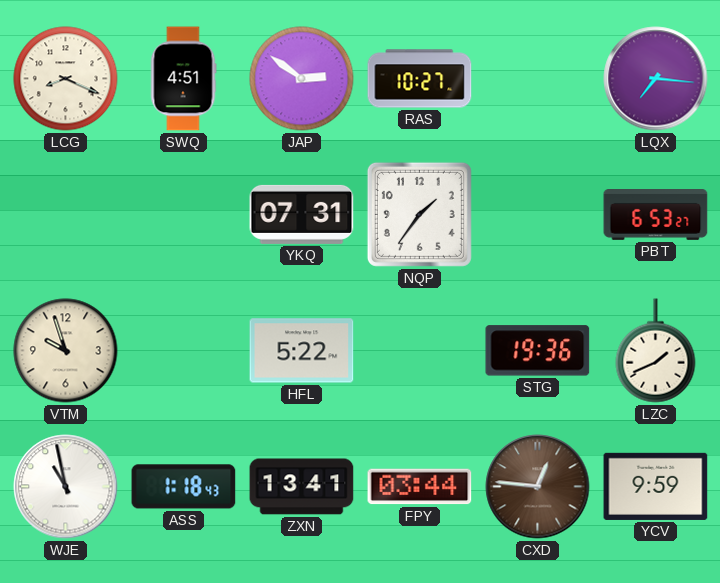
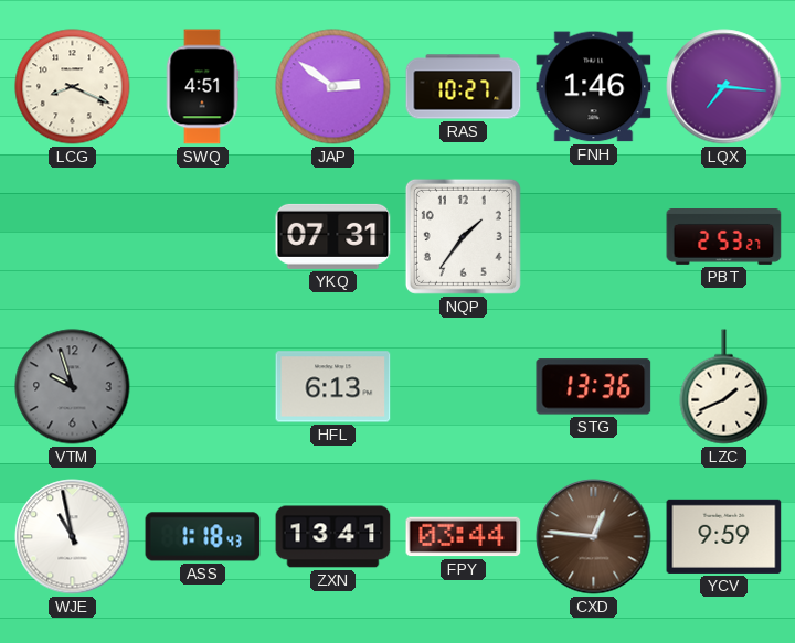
FNH: none -> 1:46
PBT: 6:53 -> 2:53
VTM dial: cream -> grey
HFL: 5:22 -> 6:13
STG: 19:36 -> 13:36
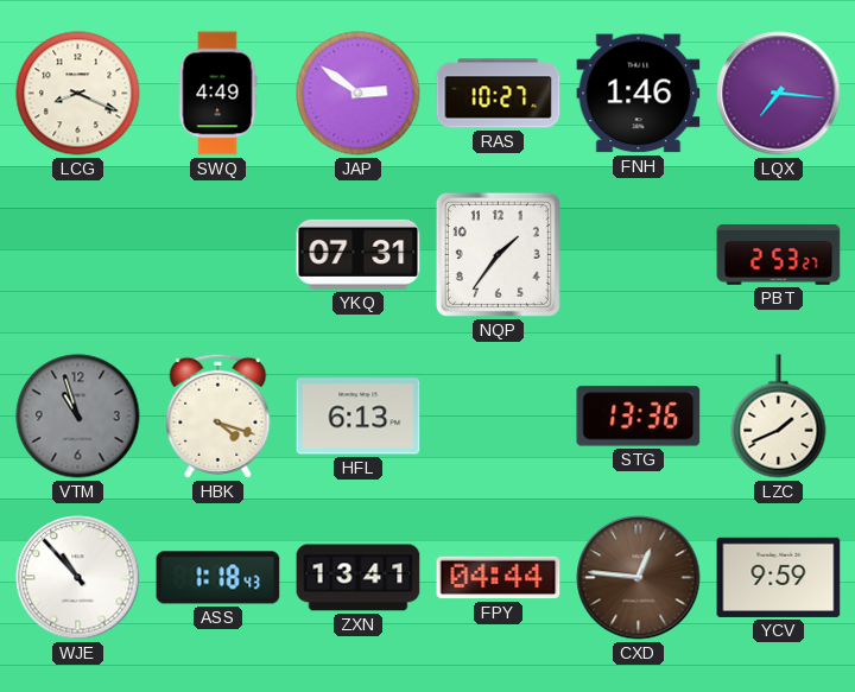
SWQ: 4:51 -> 4:49
VTM: 9:57 -> 10:57
HBK: none -> 4:18
WJE: 10:58 -> 10:53
FPY: 03:44 -> 04:44
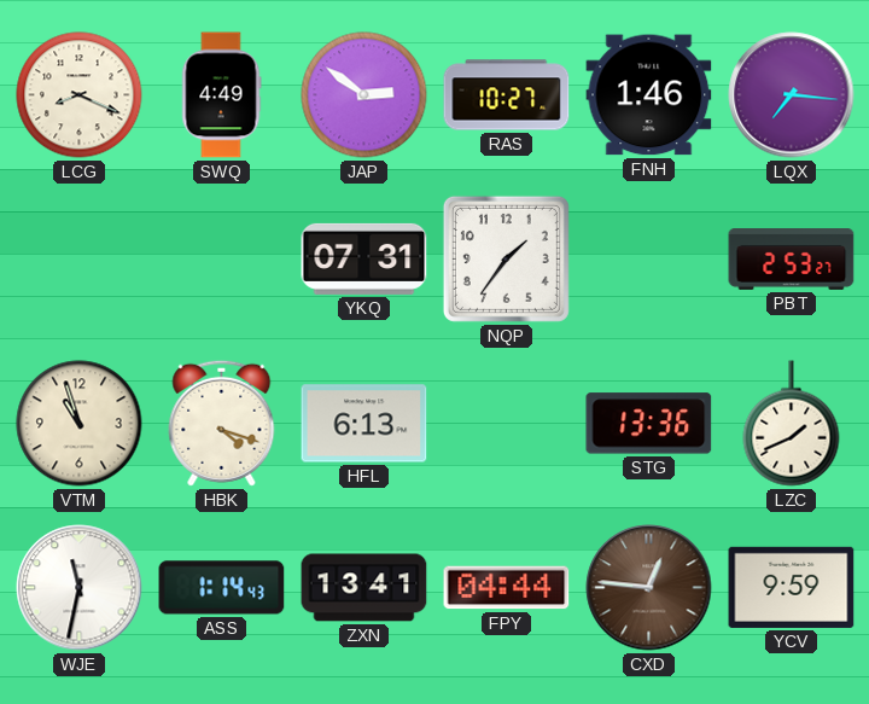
VTM dial: grey -> cream
WJE: 10:53 -> 11:32
ASS: 1:18 -> 1:14
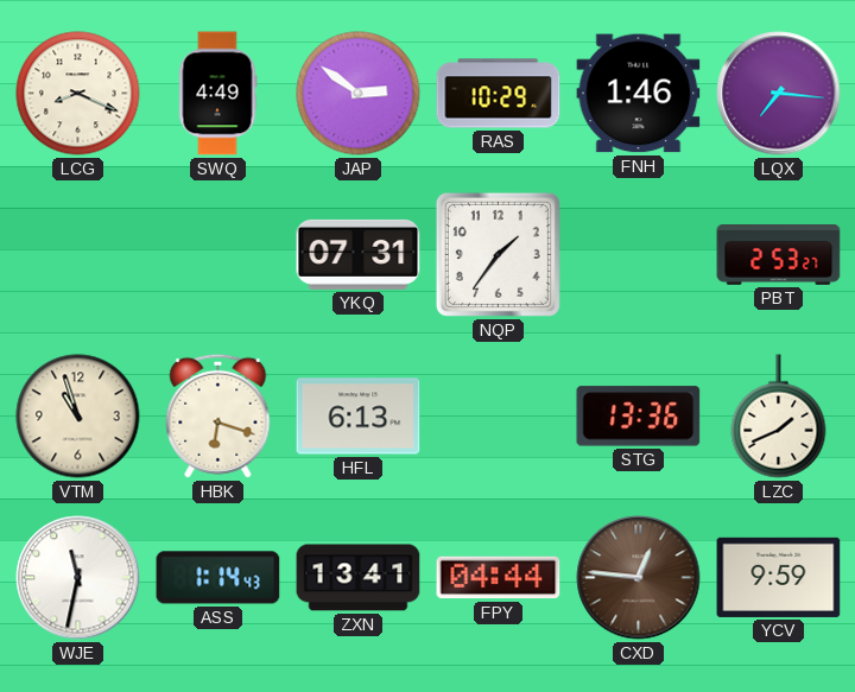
RAS: 10:27 -> 10:29
HBK: 4:18 -> 6:18
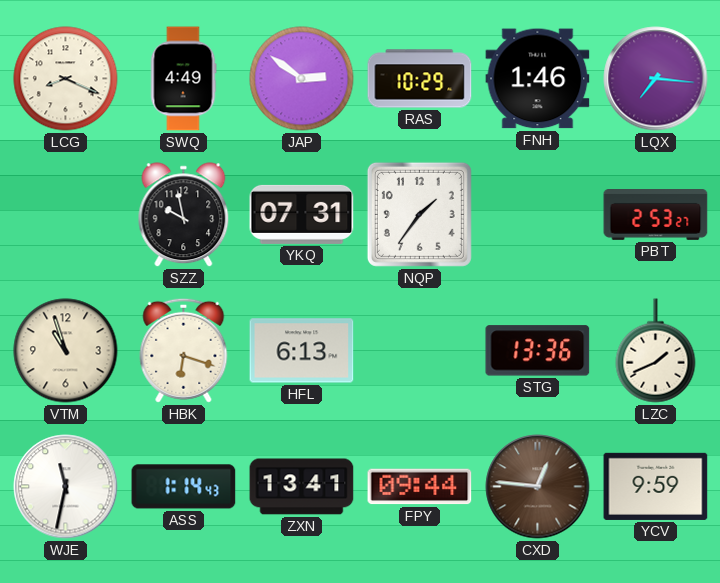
SZZ: none -> 9:58
FPY: 04:44 -> 09:44
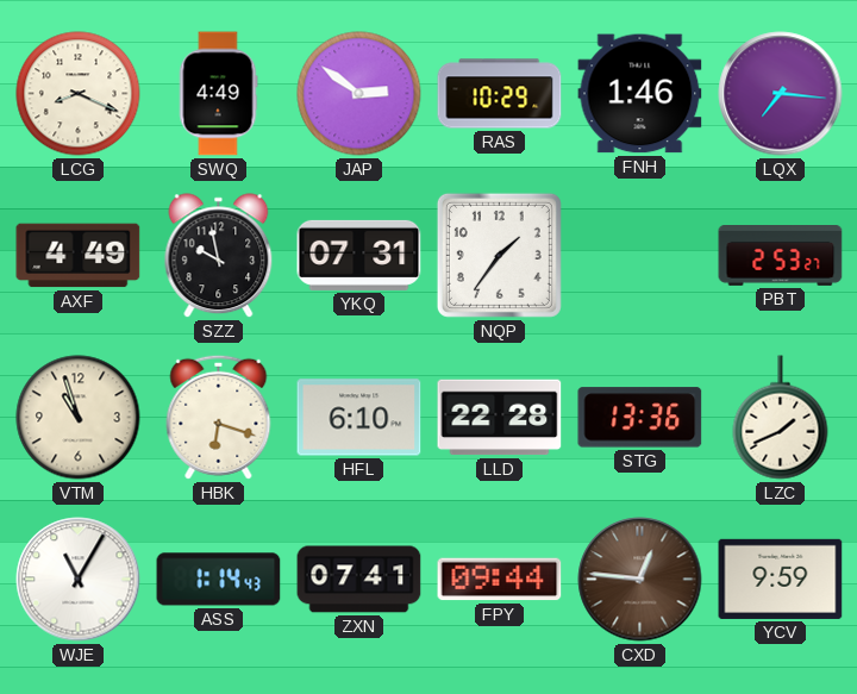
AXF: none -> 4:49
HFL: 6:13 -> 6:10
LLD: none -> 22:28
WJE: 11:32 -> 11:05
ZXN: 13:41 -> 07:41
